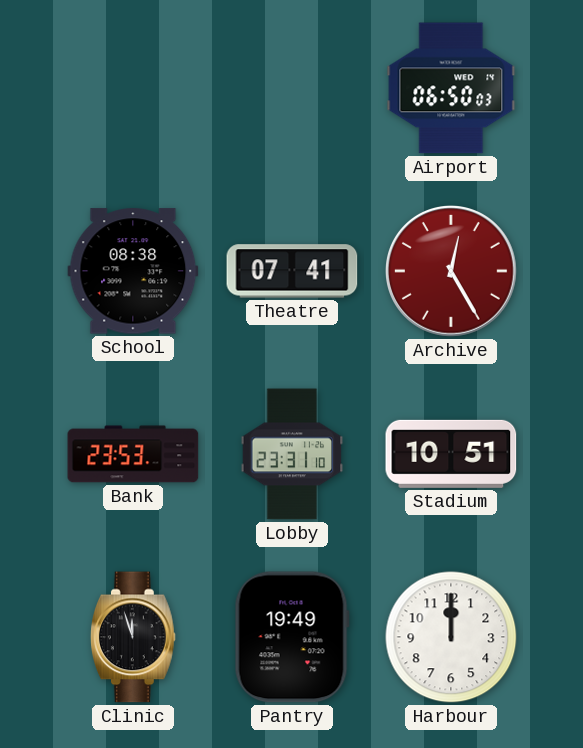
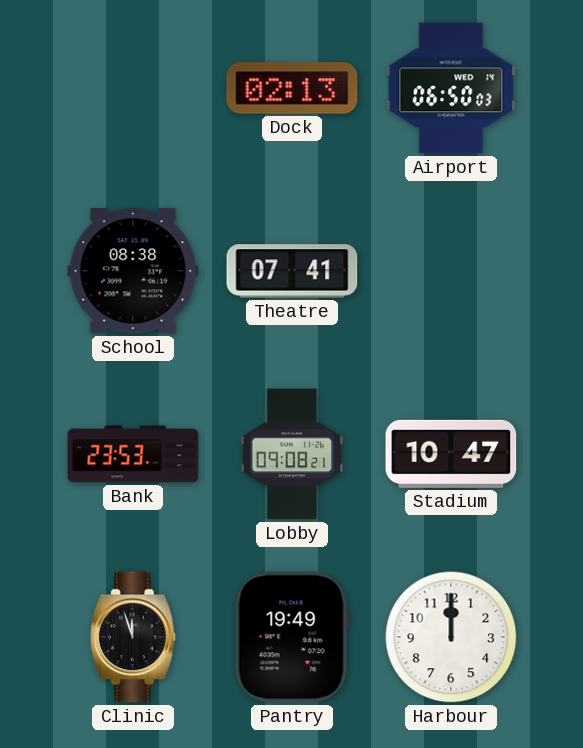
Dock: none -> 02:13
Archive: 12:25 -> none
Lobby: 23:31 -> 09:08
Stadium: 10:51 -> 10:47
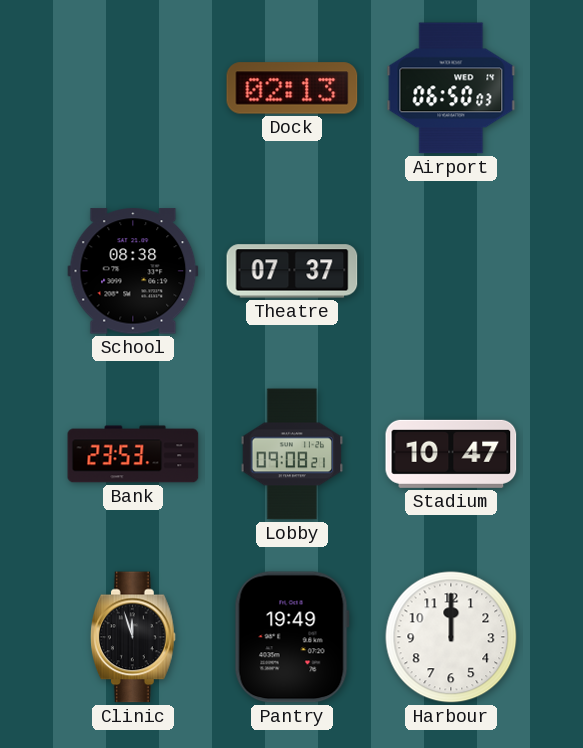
Theatre: 07:41 -> 07:37
